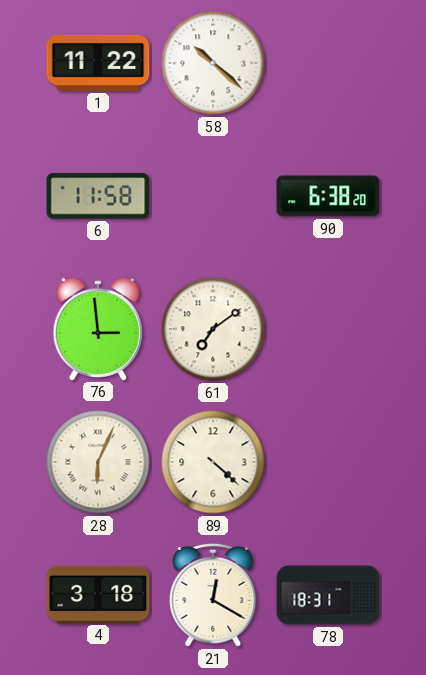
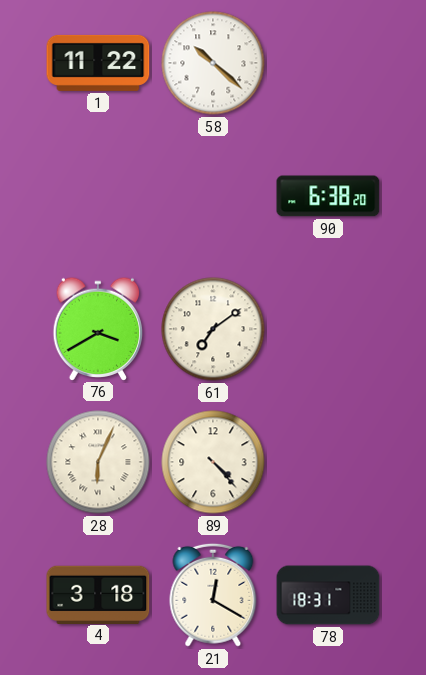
6: 11:58 -> none
76: 2:59 -> 3:40
89: 4:22 -> 4:23
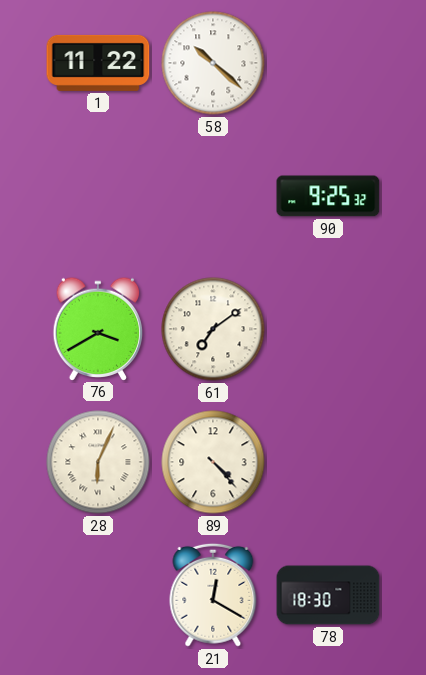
90: 6:38 -> 9:25
4: 3:18 -> none
78: 18:31 -> 18:30
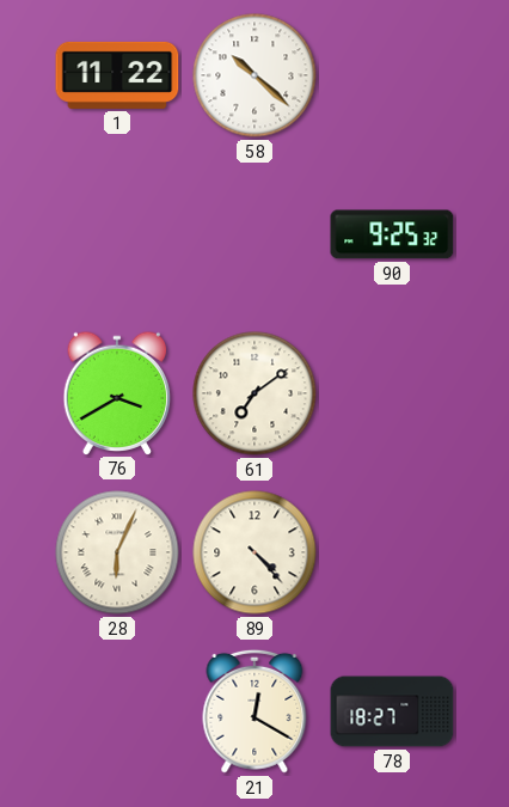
78: 18:30 -> 18:27
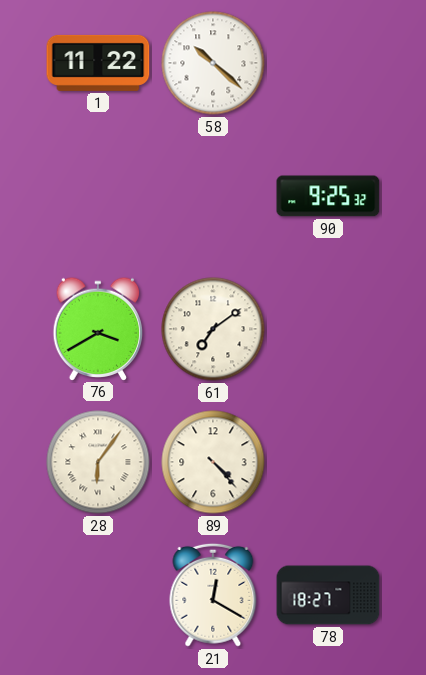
28: 6:04 -> 6:06
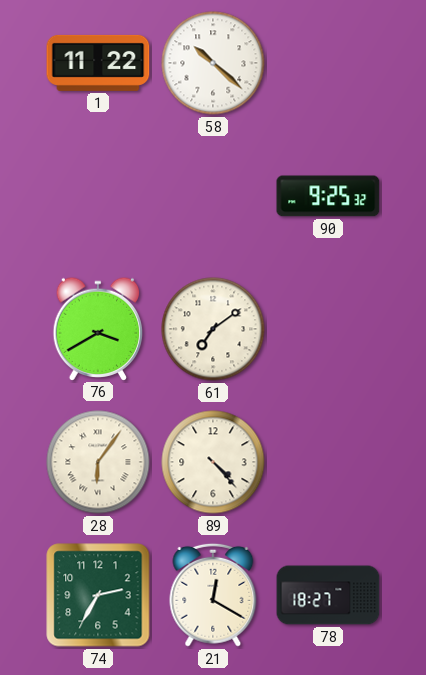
74: none -> 2:35
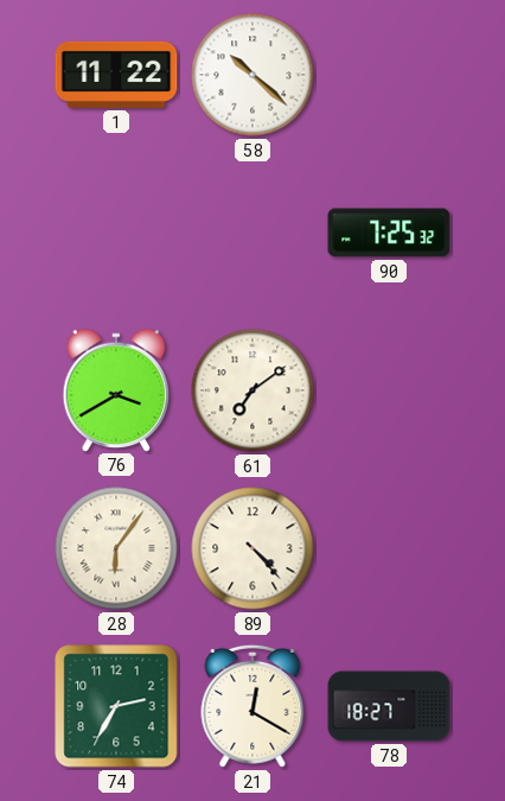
90: 9:25 -> 7:25
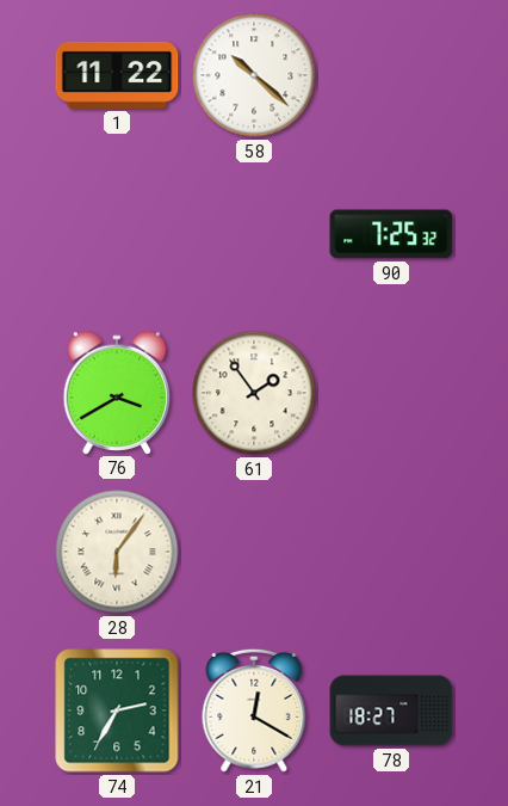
61: 7:09 -> 1:54
89: 4:23 -> none
